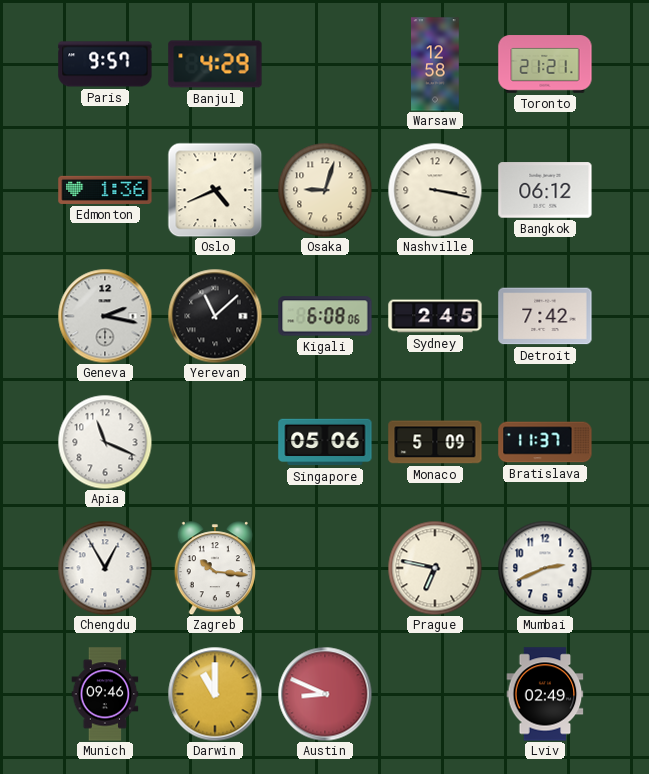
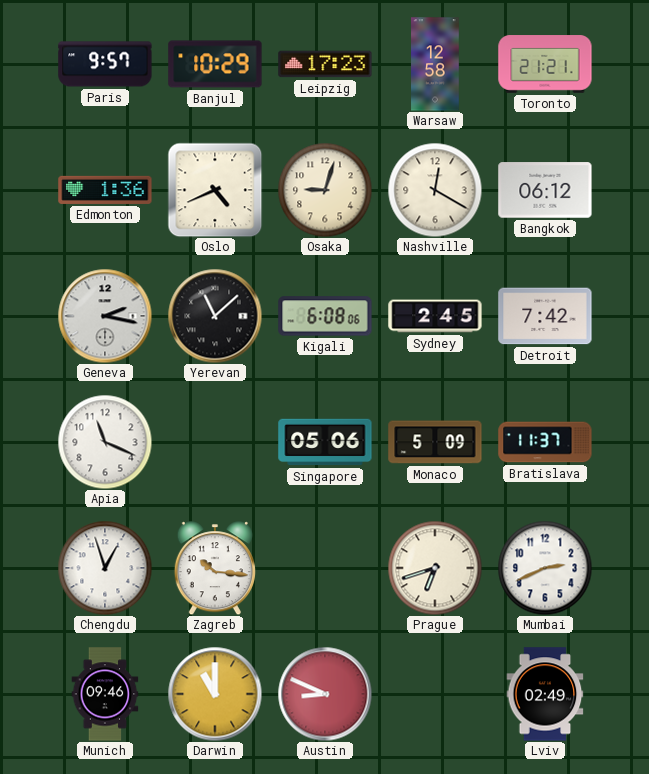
Banjul: 4:29 -> 10:29
Leipzig: none -> 17:23
Nashville: 3:17 -> 12:20
Chengdu: 12:55 -> 12:57
Prague: 6:47 -> 6:42
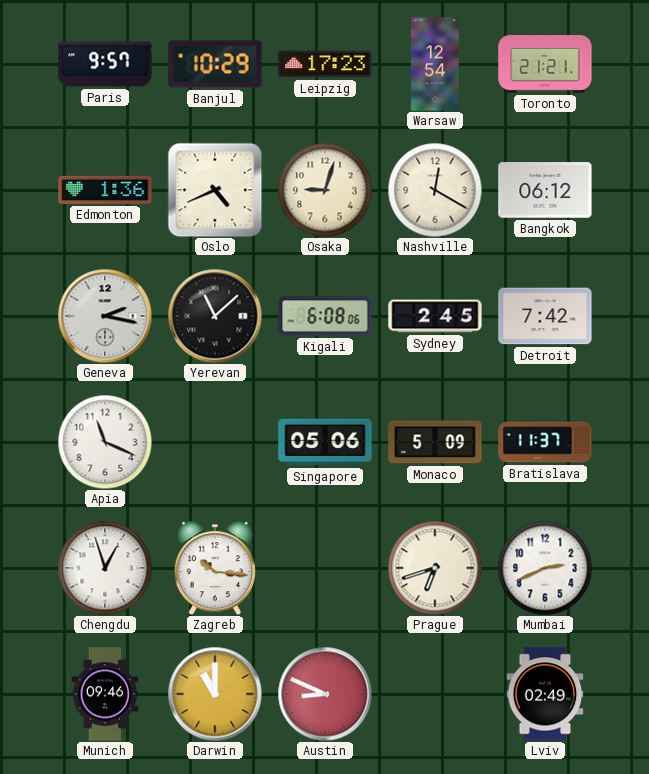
Warsaw: 12:58 -> 12:54
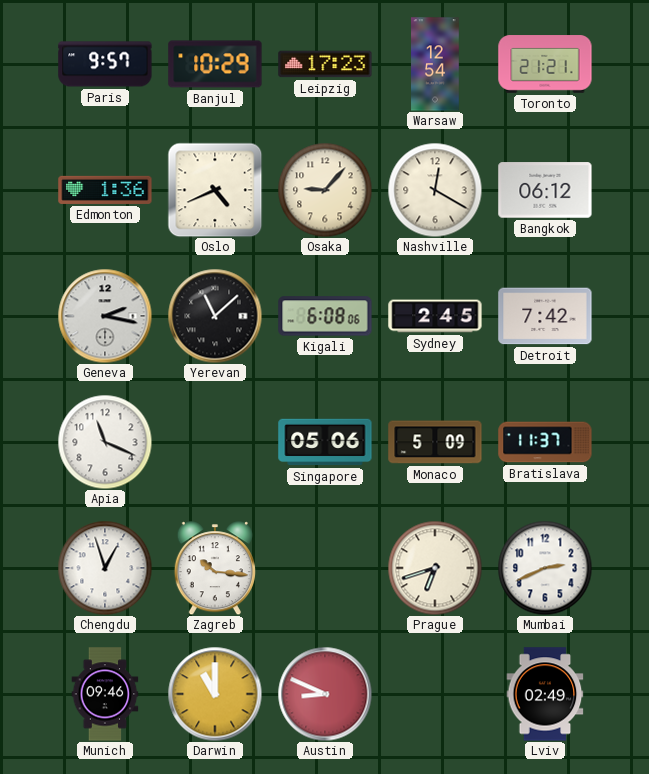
Osaka: 9:03 -> 9:07
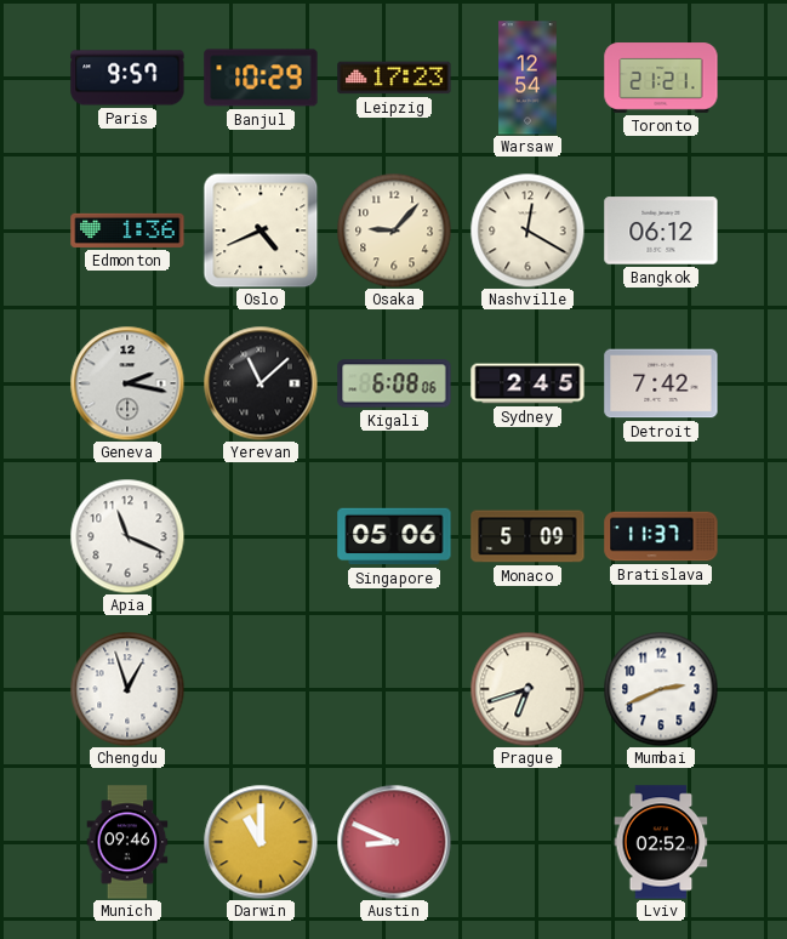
Zagreb: 10:16 -> none
Lviv: 02:49 -> 02:52
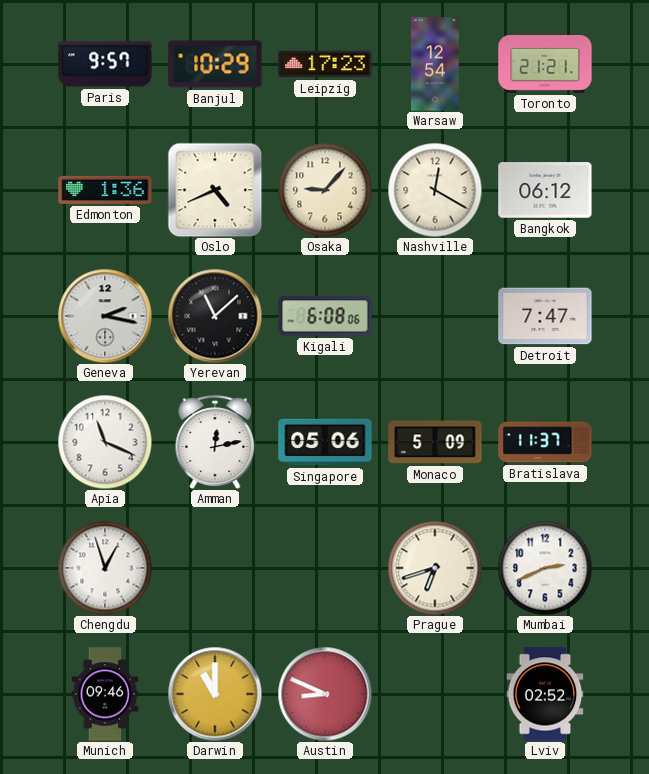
Sydney: 2:45 -> none
Detroit: 7:42 -> 7:47
Amman: none -> 12:13
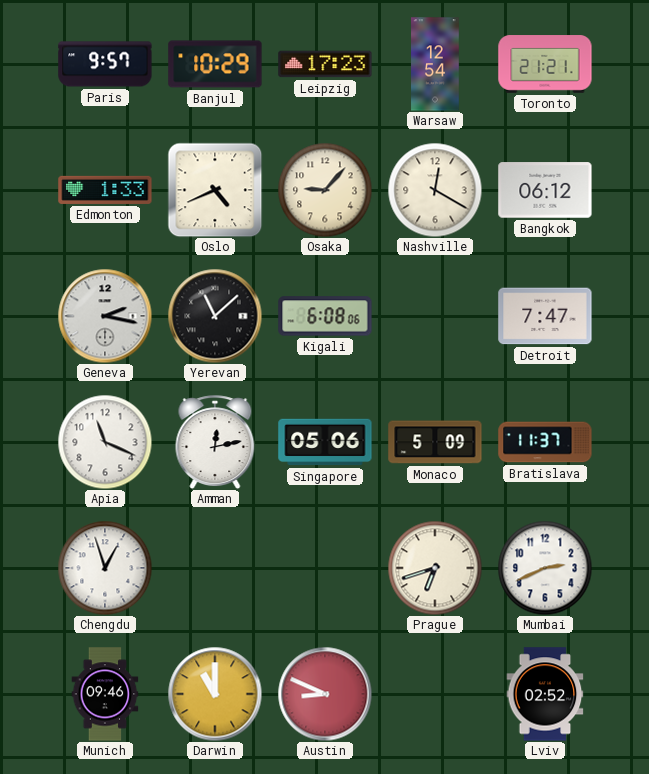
Edmonton: 1:36 -> 1:33
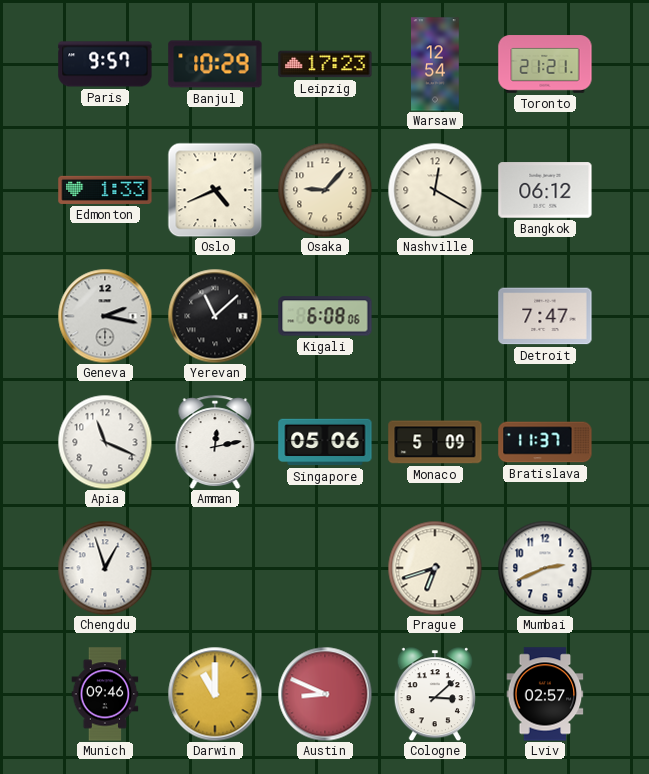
Cologne: none -> 3:08
Lviv: 02:52 -> 02:57
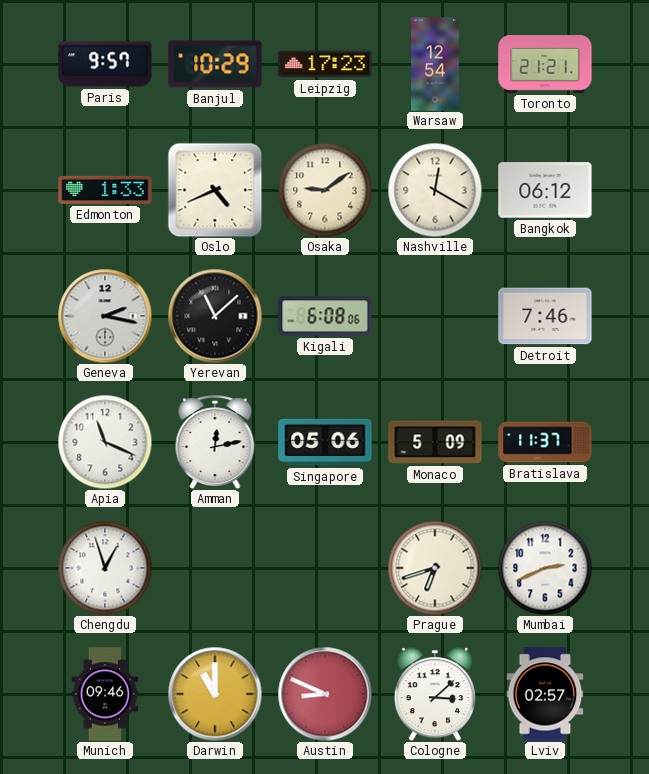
Osaka: 9:07 -> 9:09
Detroit: 7:47 -> 7:46
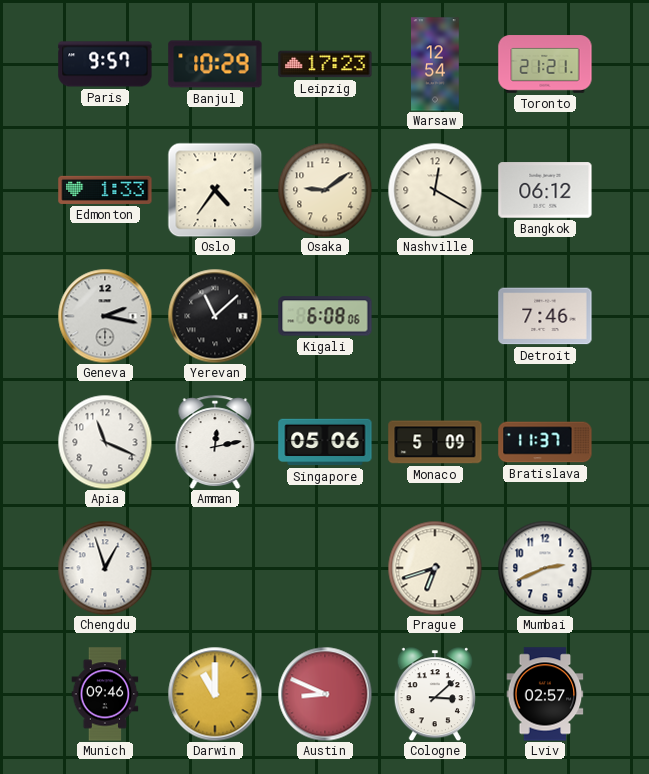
Oslo: 4:41 -> 4:36
